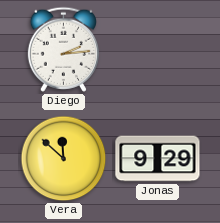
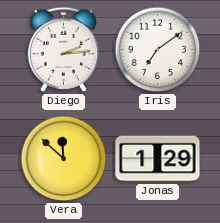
Iris: none -> 7:09
Jonas: 9:29 -> 1:29
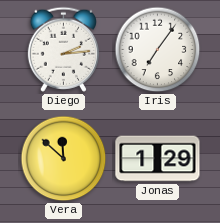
Iris: 7:09 -> 7:06
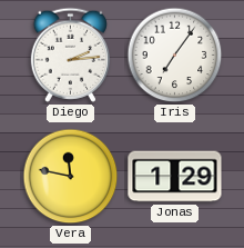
Vera: 11:52 -> 11:47
